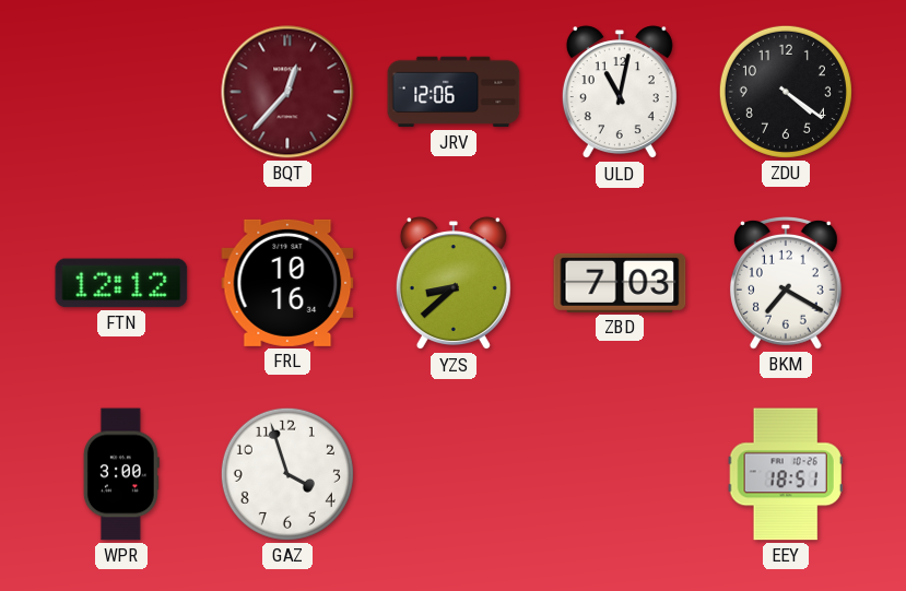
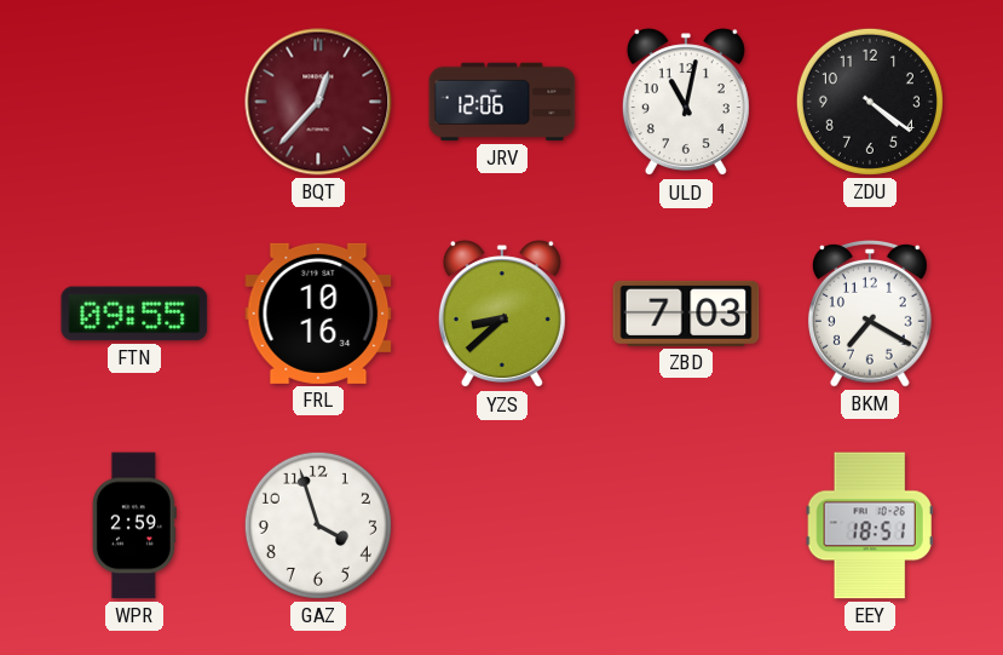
FTN: 12:12 -> 09:55
WPR: 3:00 -> 2:59
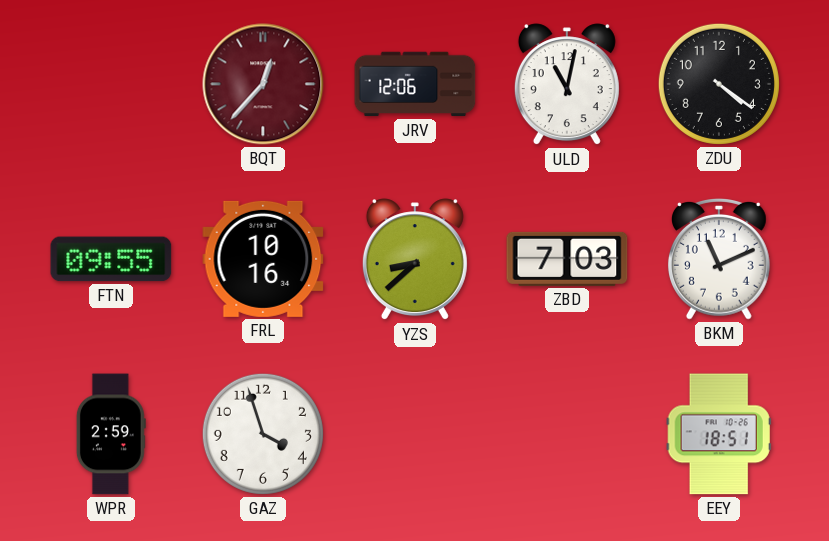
BKM: 7:20 -> 11:11
